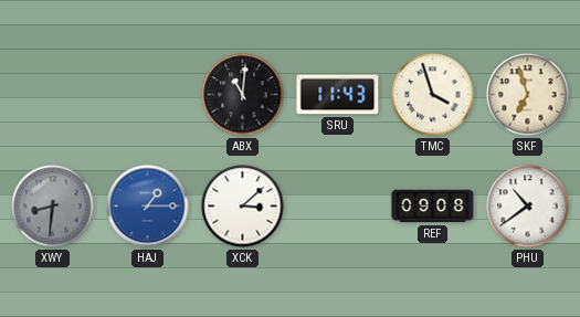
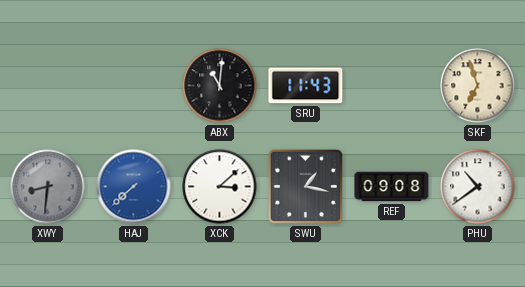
TMC: 3:57 -> none
HAJ: 1:15 -> 7:38
SWU: none -> 1:17
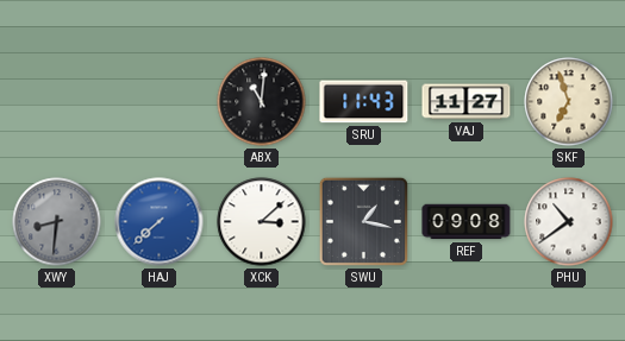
VAJ: none -> 11:27
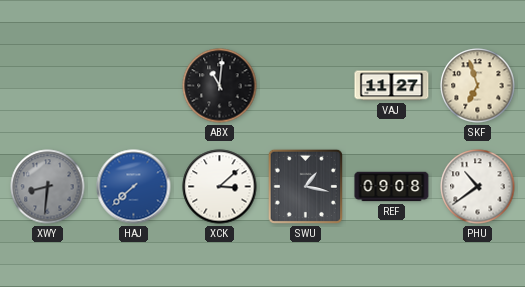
SRU: 11:43 -> none
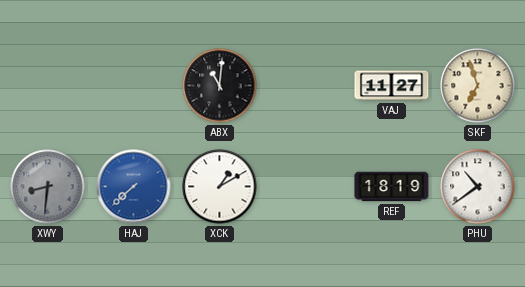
XCK: 3:08 -> 1:10
SWU: 1:17 -> none
REF: 09:08 -> 18:19
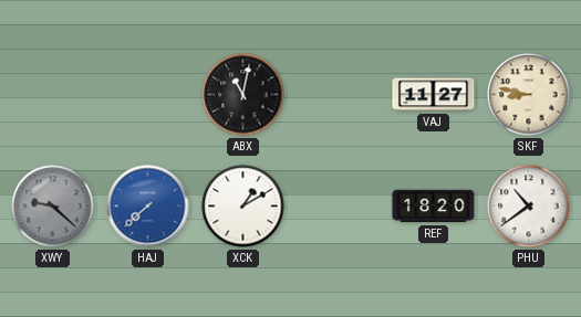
ABX: 11:01 -> 11:02
SKF: 6:57 -> 8:47
XWY: 8:31 -> 9:22
REF: 18:19 -> 18:20
